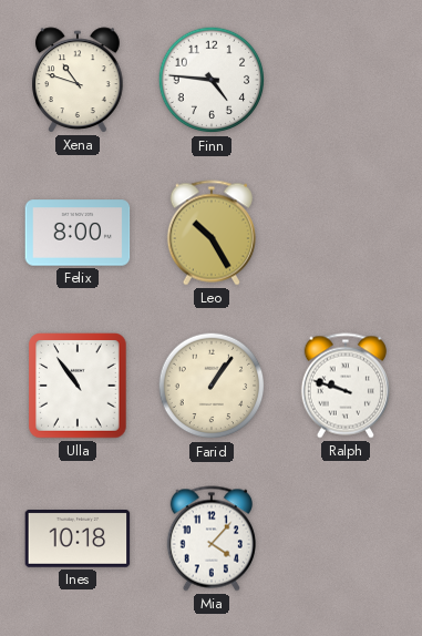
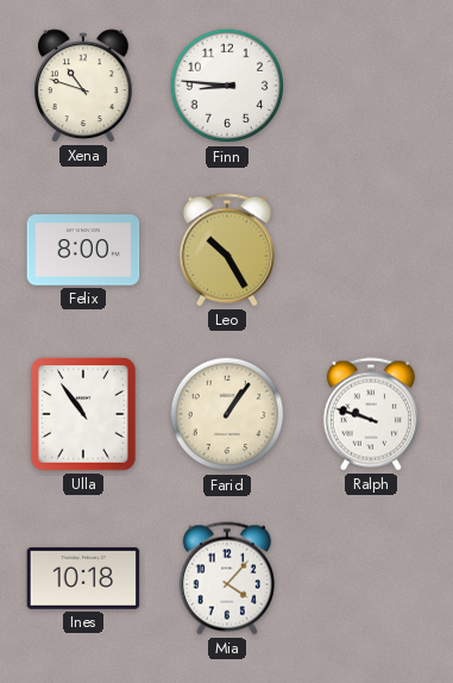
Finn: 4:46 -> 8:46
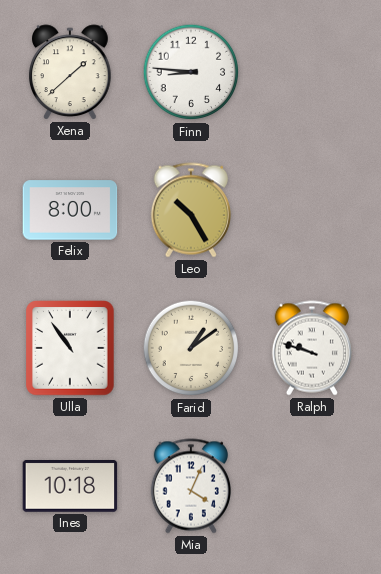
Xena: 10:48 -> 1:38
Farid: 1:06 -> 1:09
Mia: 4:07 -> 4:04
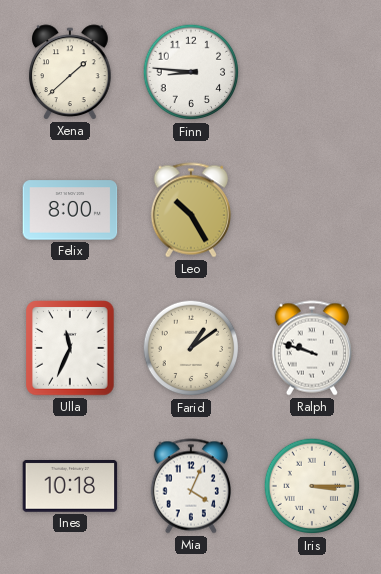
Ulla: 10:54 -> 11:34
Iris: none -> 3:15
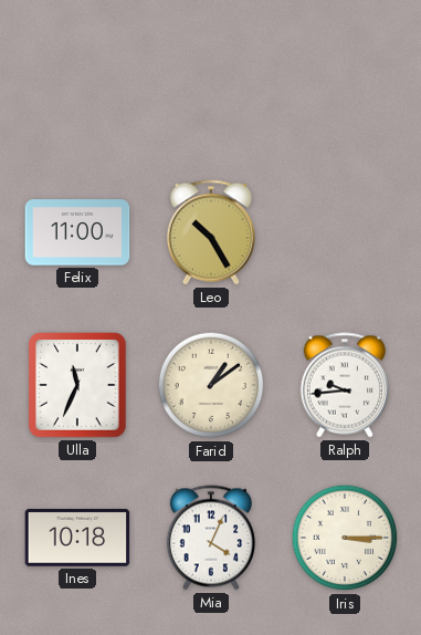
Xena: 1:38 -> none
Finn: 8:46 -> none
Felix: 8:00 -> 11:00
Ralph: 9:48 -> 9:44
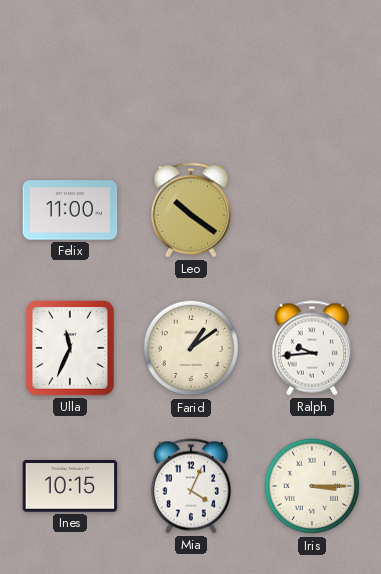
Leo: 10:25 -> 10:21
Ines: 10:18 -> 10:15
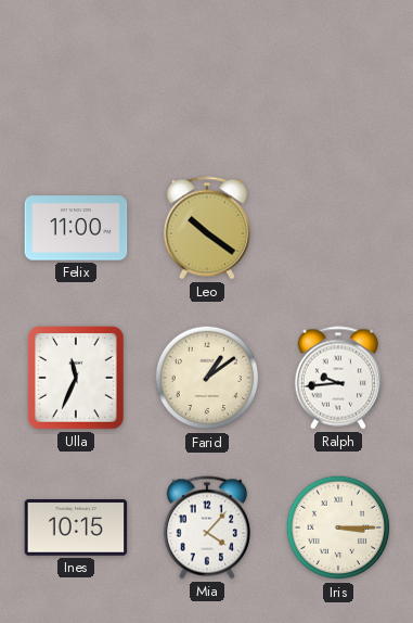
Mia: 4:04 -> 4:07
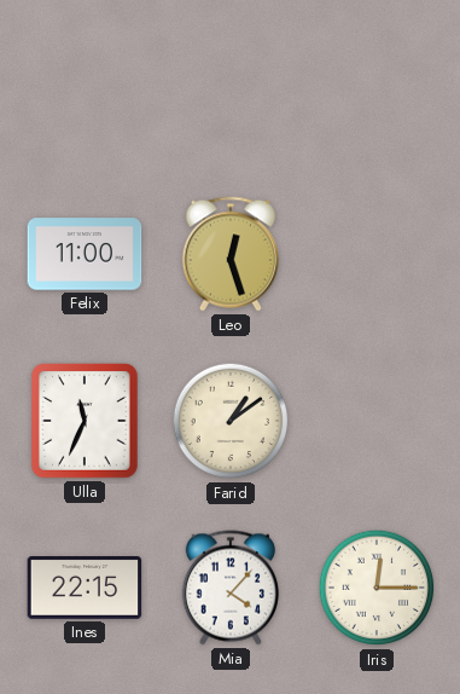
Leo: 10:21 -> 12:27
Ralph: 9:44 -> none
Ines: 10:15 -> 22:15
Iris: 3:15 -> 12:15
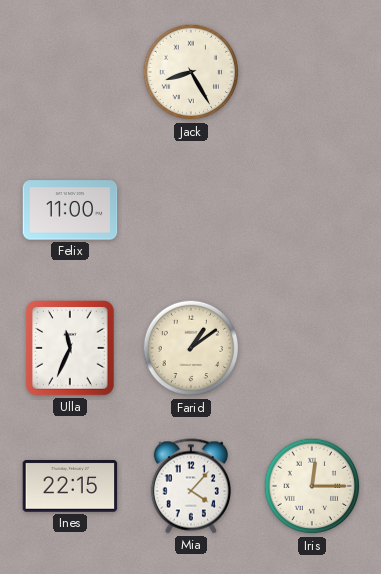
Jack: none -> 8:25
Leo: 12:27 -> none
